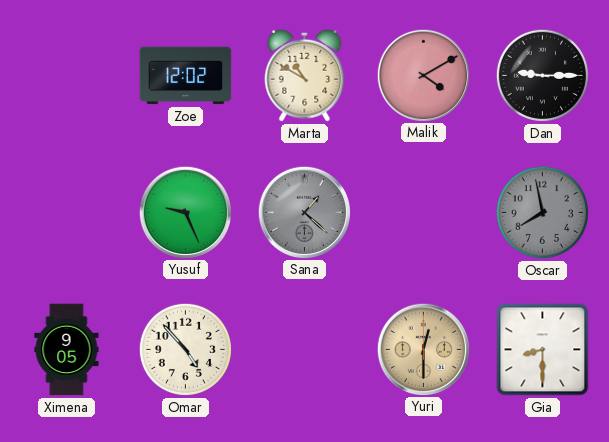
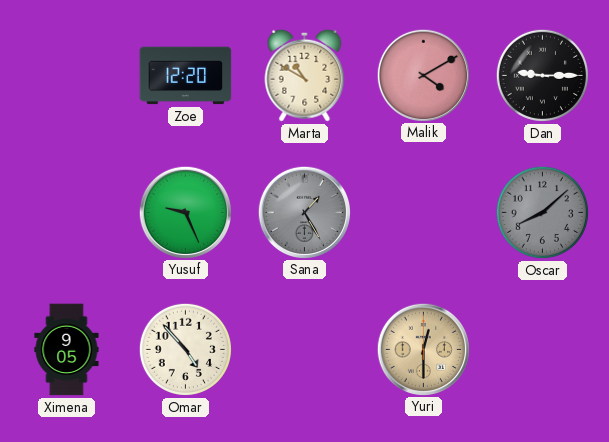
Zoe: 12:02 -> 12:20
Sana: 1:22 -> 1:25
Oscar: 7:58 -> 8:08
Gia: 8:30 -> none
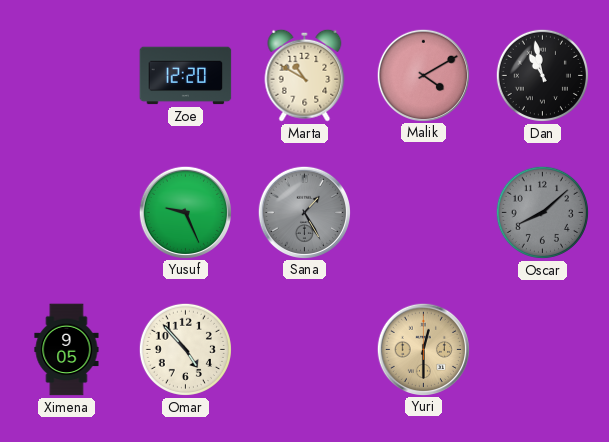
Dan: 9:15 -> 10:58
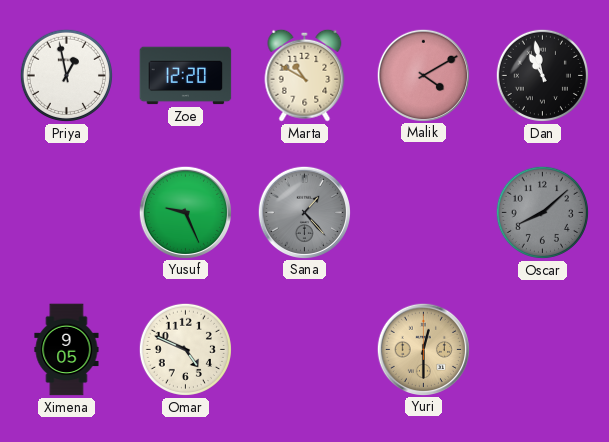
Priya: none -> 12:58
Sana: 1:25 -> 1:23
Omar: 4:53 -> 4:49
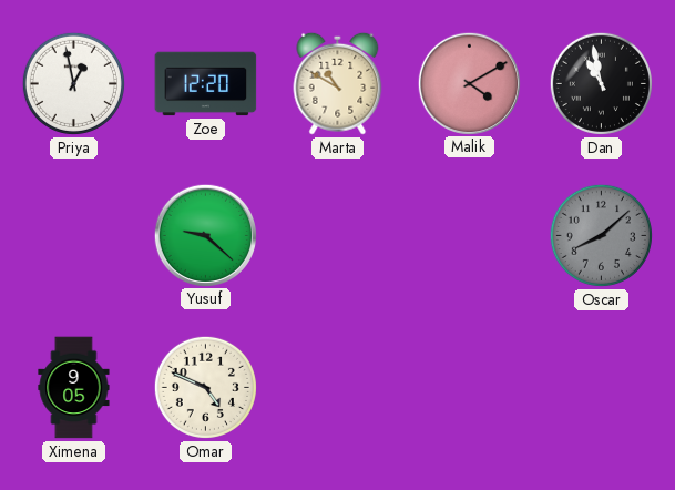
Yusuf: 9:26 -> 9:22
Sana: 1:23 -> none
Yuri: 12:30 -> none
